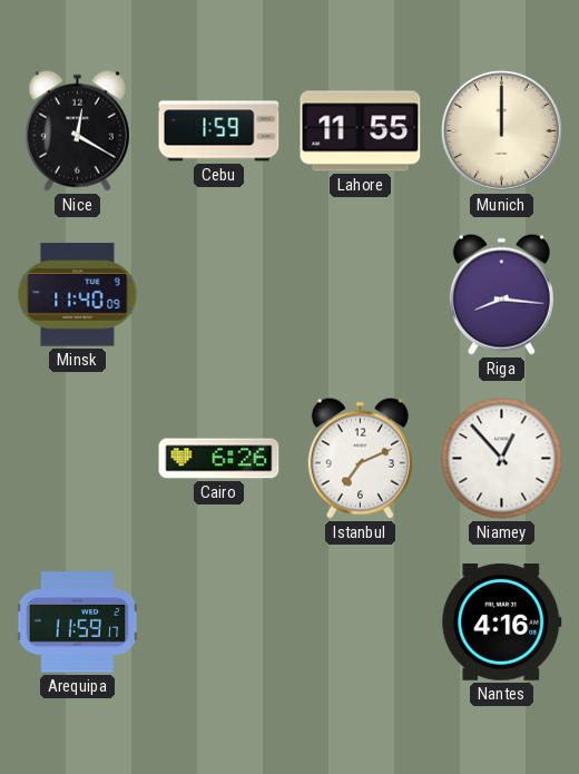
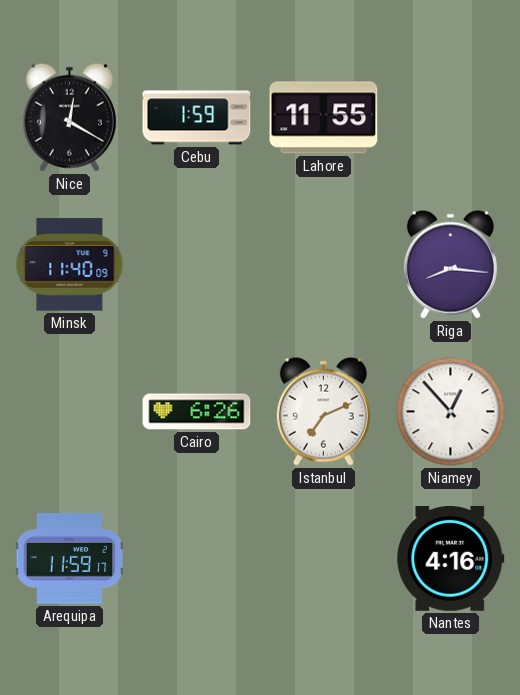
Munich: 12:00 -> none
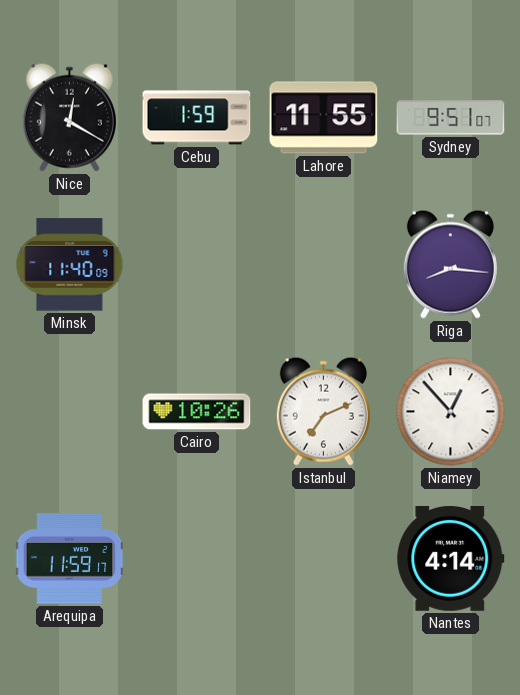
Sydney: none -> 9:51
Cairo: 6:26 -> 10:26
Nantes: 4:16 -> 4:14
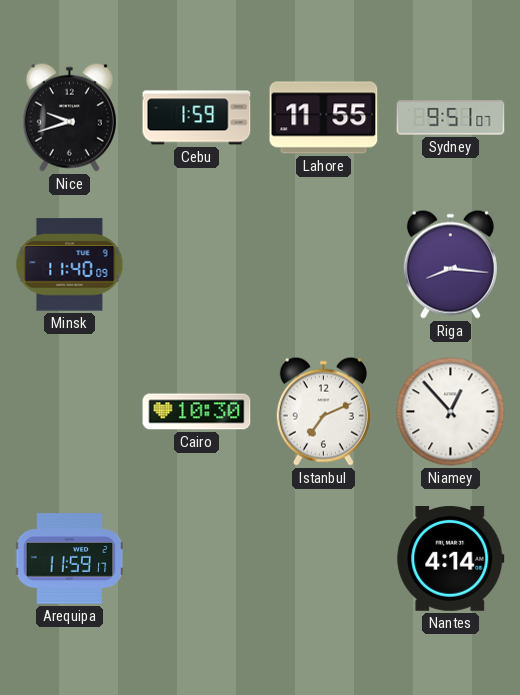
Nice: 12:20 -> 9:42
Cairo: 10:26 -> 10:30
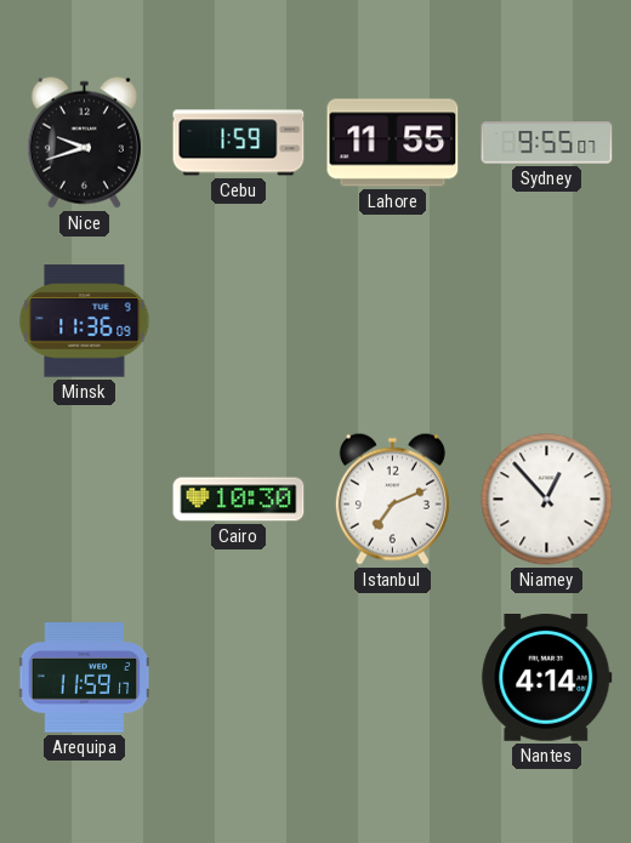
Sydney: 9:51 -> 9:55
Minsk: 11:40 -> 11:36
Riga: 8:16 -> none
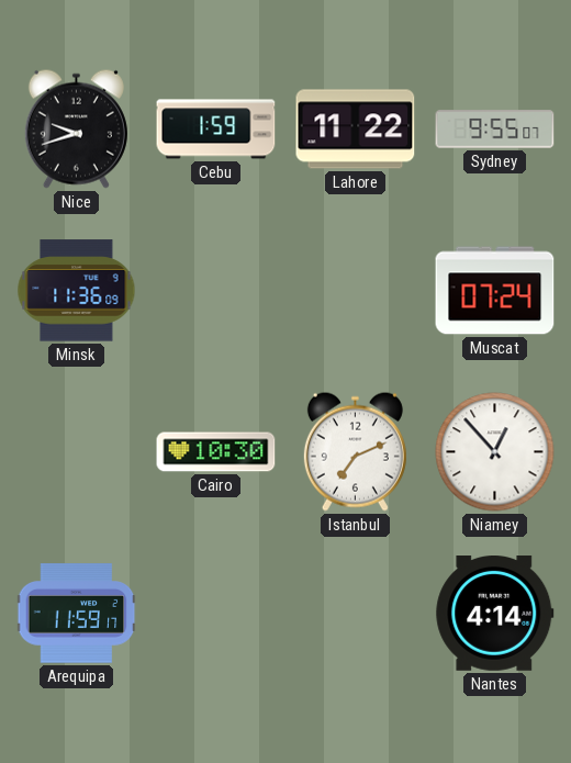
Lahore: 11:55 -> 11:22
Muscat: none -> 07:24
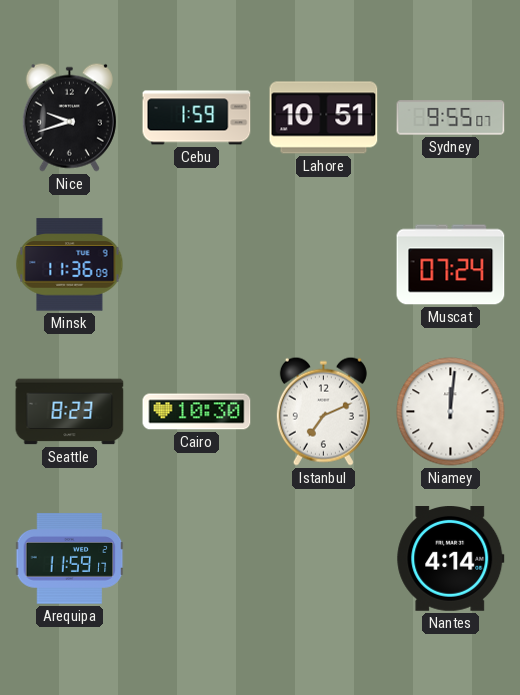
Lahore: 11:22 -> 10:51
Seattle: none -> 8:23
Niamey: 12:53 -> 12:01
